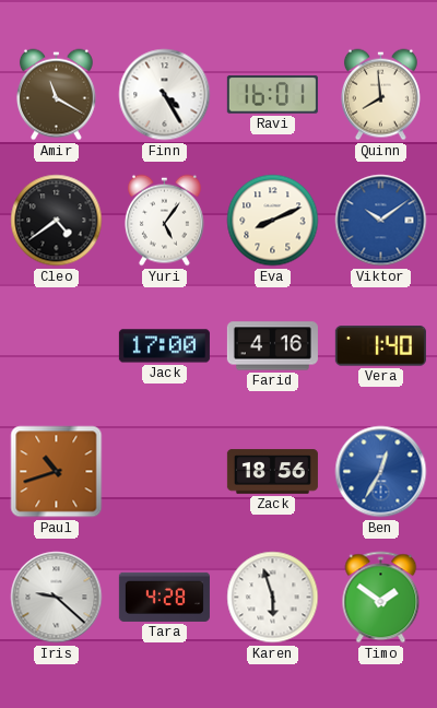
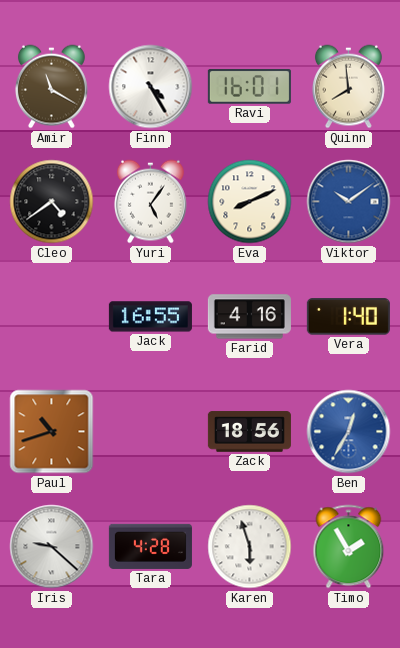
Jack: 17:00 -> 16:55
Timo: 1:51 -> 1:55
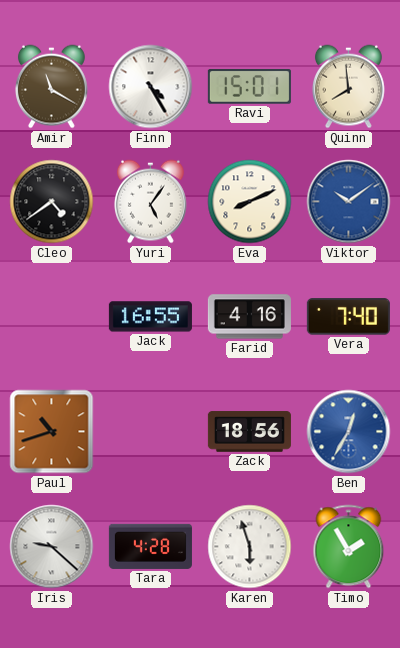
Ravi: 16:01 -> 15:01
Vera: 1:40 -> 7:40
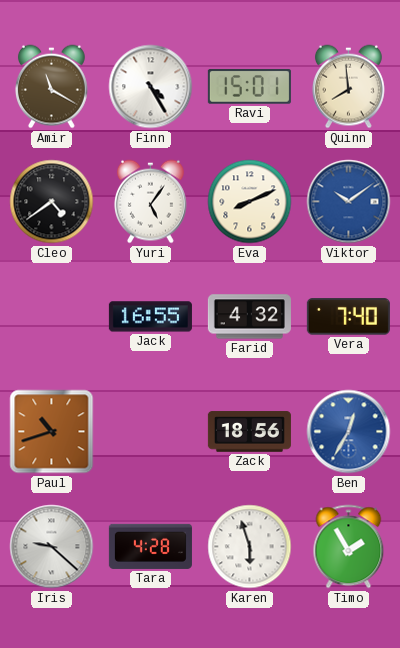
Farid: 4:16 -> 4:32
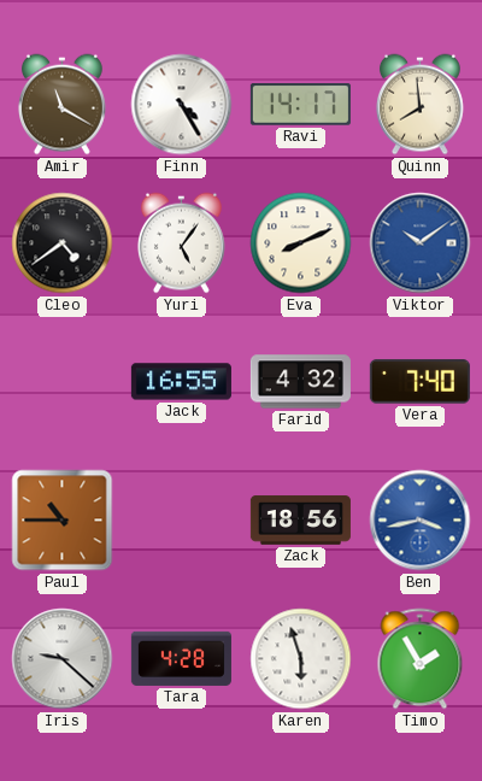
Ravi: 15:01 -> 14:17
Paul: 10:42 -> 10:45
Ben: 12:35 -> 3:43
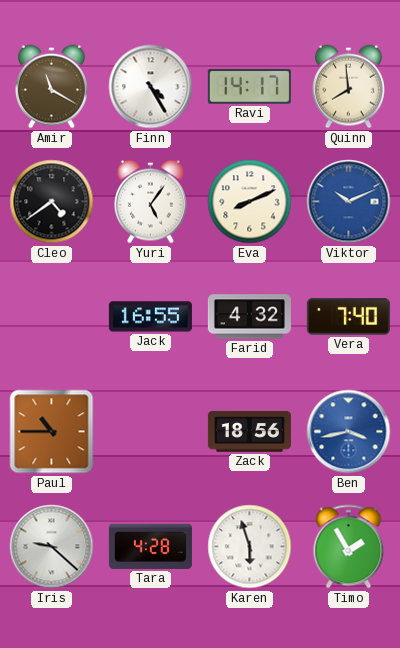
Viktor: 10:09 -> 10:11
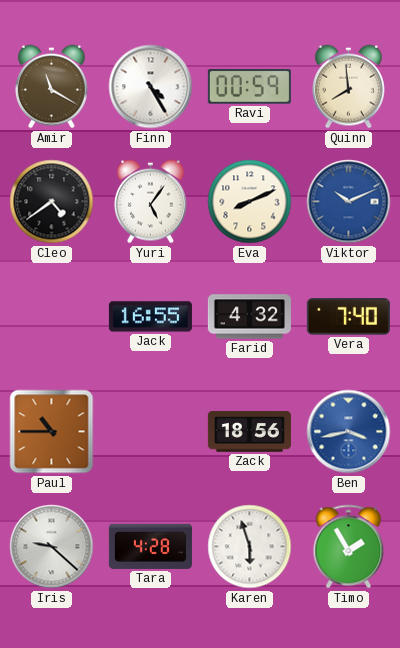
Ravi: 14:17 -> 00:59
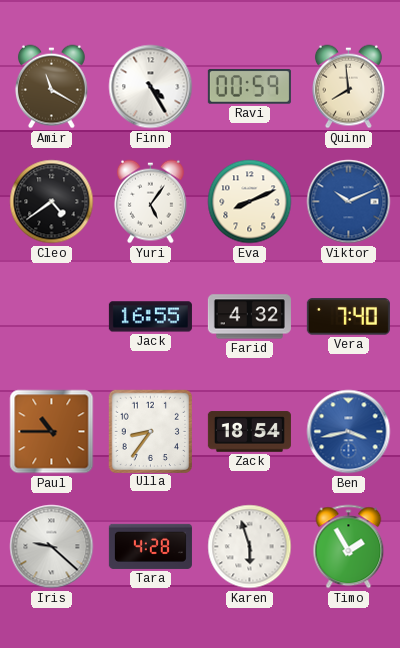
Ulla: none -> 8:36
Zack: 18:56 -> 18:54
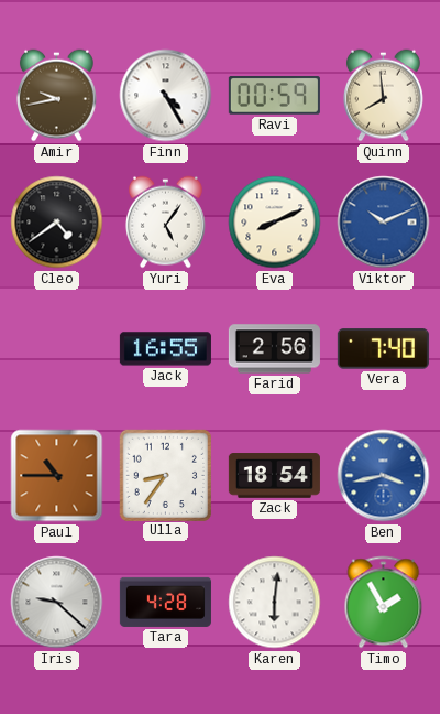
Amir: 11:20 -> 9:43
Farid: 4:32 -> 2:56
Karen: 5:57 -> 6:01
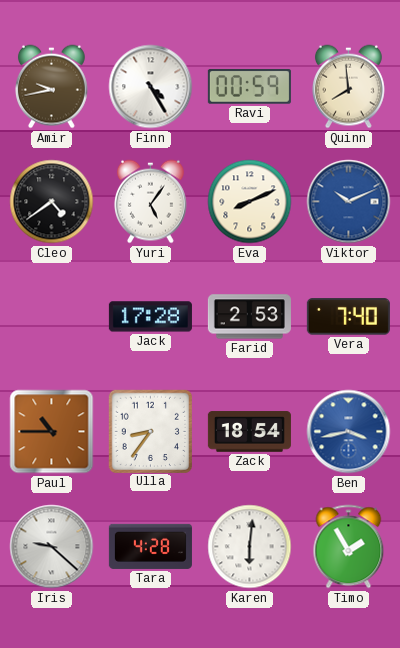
Jack: 16:55 -> 17:28
Farid: 2:56 -> 2:53
